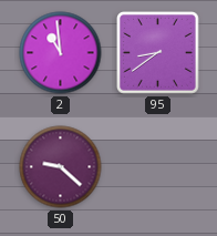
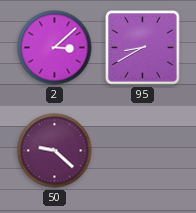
2: 10:59 -> 3:08
95: 8:39 -> 8:40
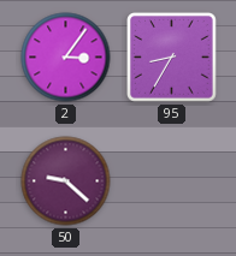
2: 3:08 -> 3:06
95: 8:40 -> 8:35
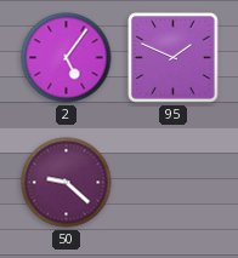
2: 3:06 -> 5:06
95: 8:35 -> 1:49
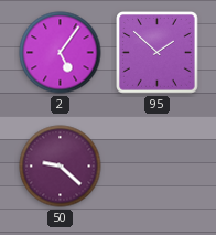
95: 1:49 -> 1:52
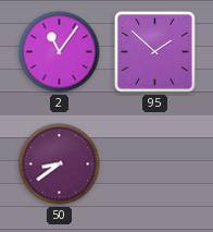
2: 5:06 -> 11:06
50: 9:22 -> 8:39
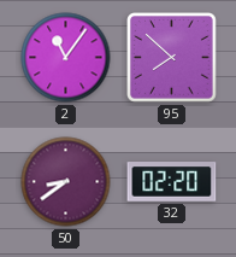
95: 1:52 -> 7:52
32: none -> 02:20
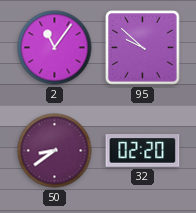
95: 7:52 -> 9:52
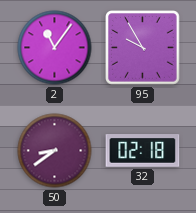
95: 9:52 -> 9:55
32: 02:20 -> 02:18
